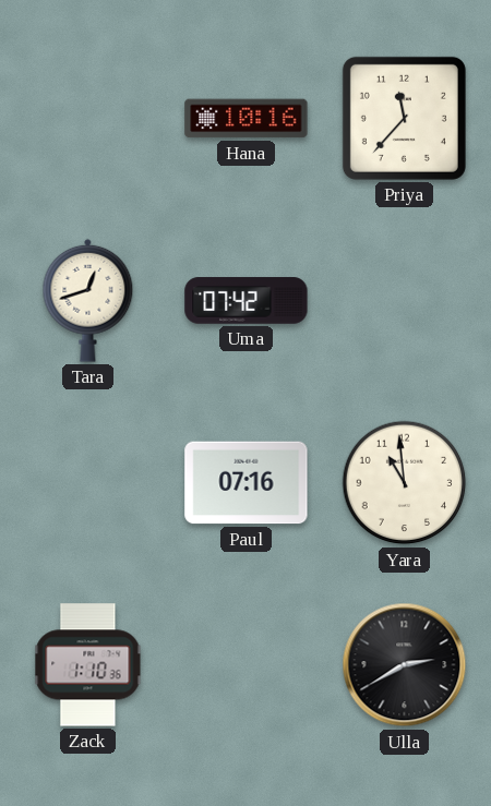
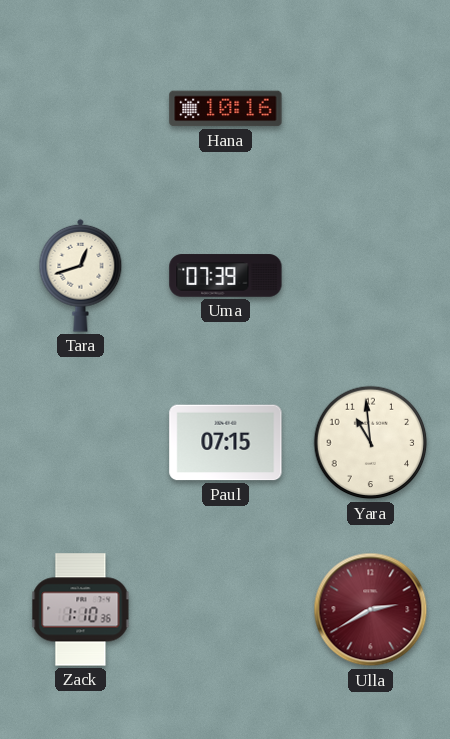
Priya: 11:37 -> none
Uma: 07:42 -> 07:39
Paul: 07:16 -> 07:15
Ulla dial: black -> burgundy
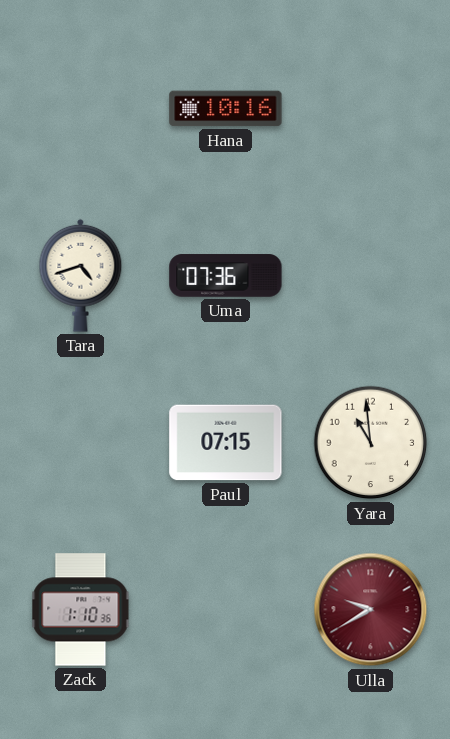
Tara: 12:42 -> 4:42
Uma: 07:39 -> 07:36
Ulla: 2:40 -> 9:40
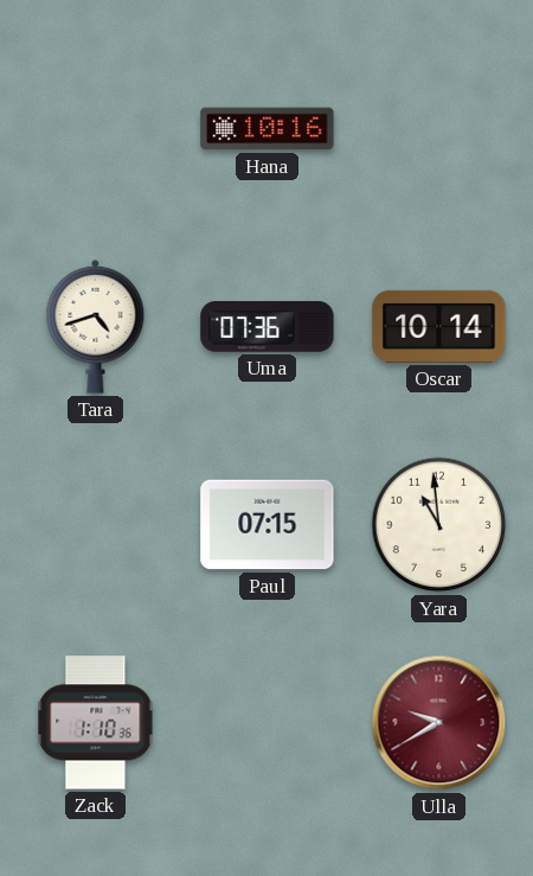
Oscar: none -> 10:14
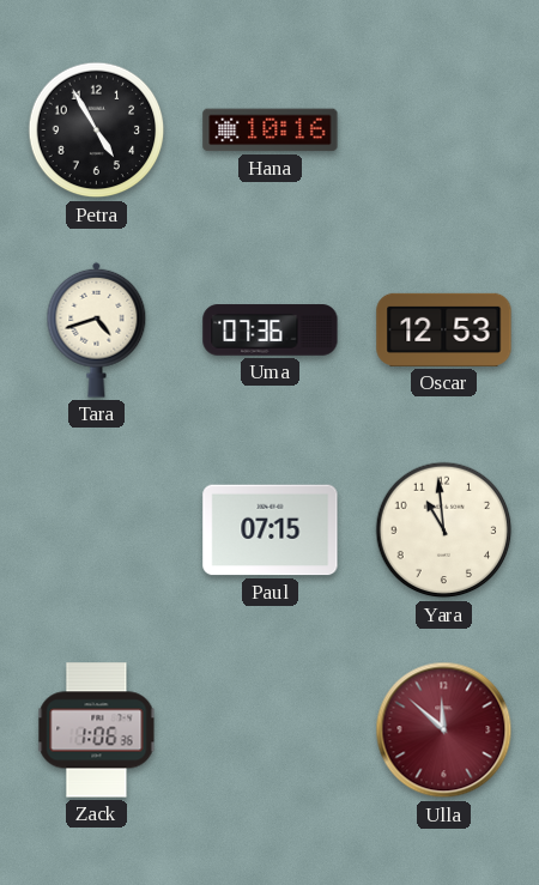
Petra: none -> 4:55
Oscar: 10:14 -> 12:53
Zack: 1:10 -> 1:06
Ulla: 9:40 -> 11:52
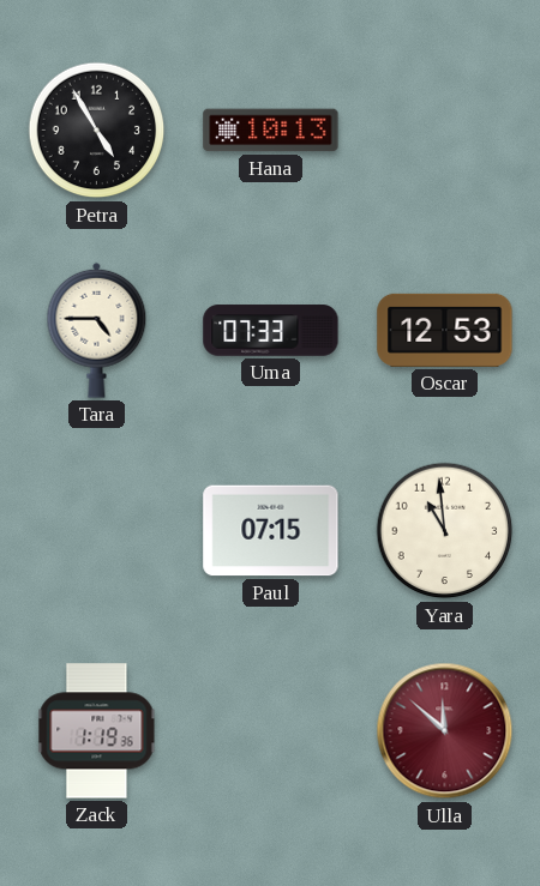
Hana: 10:16 -> 10:13
Tara: 4:42 -> 4:45
Uma: 07:36 -> 07:33
Zack: 1:06 -> 1:19
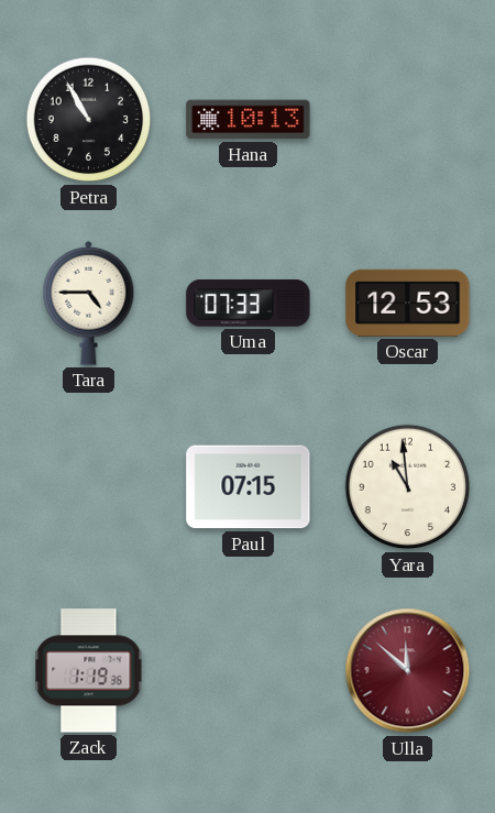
Petra: 4:55 -> 10:55
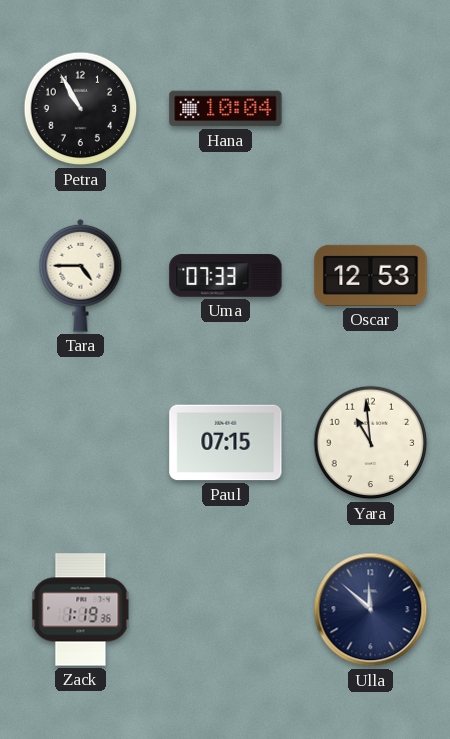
Hana: 10:13 -> 10:04
Ulla dial: burgundy -> navy
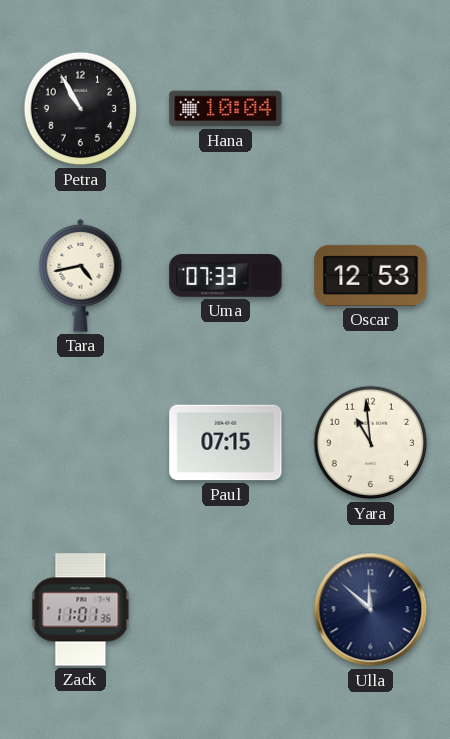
Tara: 4:45 -> 4:43
Zack: 1:19 -> 11:01
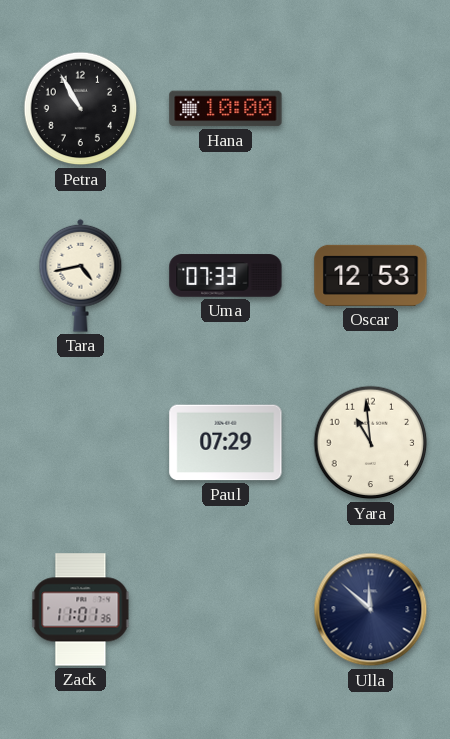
Hana: 10:04 -> 10:00
Paul: 07:15 -> 07:29
